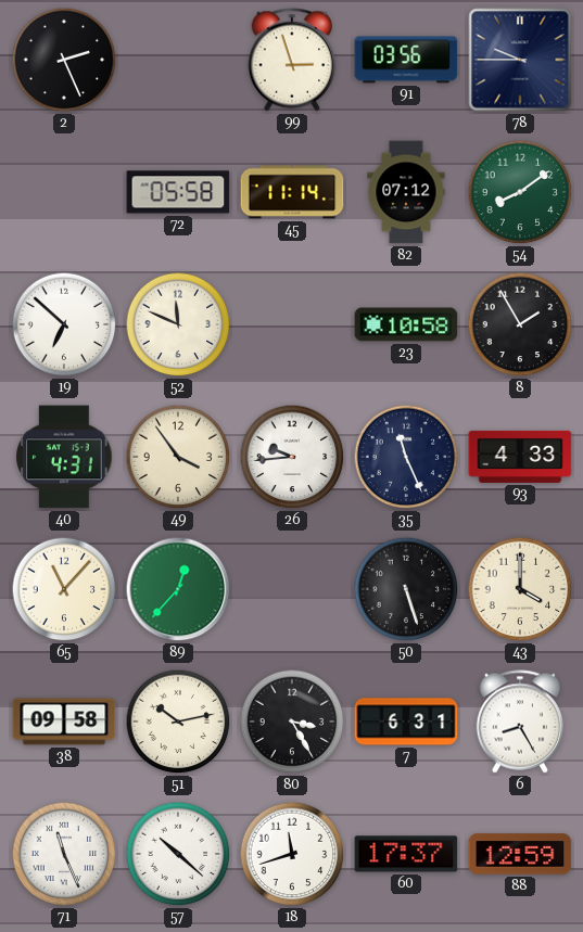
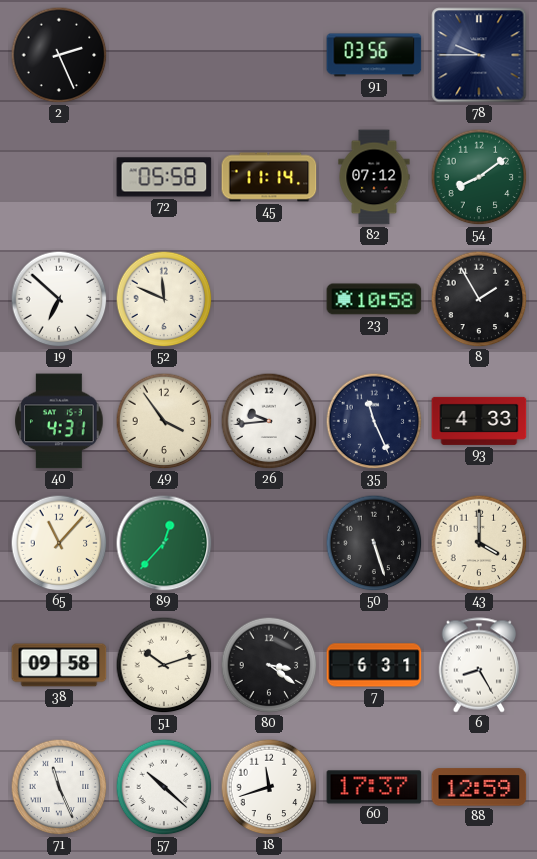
99: 2:57 -> none
51: 10:13 -> 10:12
80: 3:25 -> 3:21
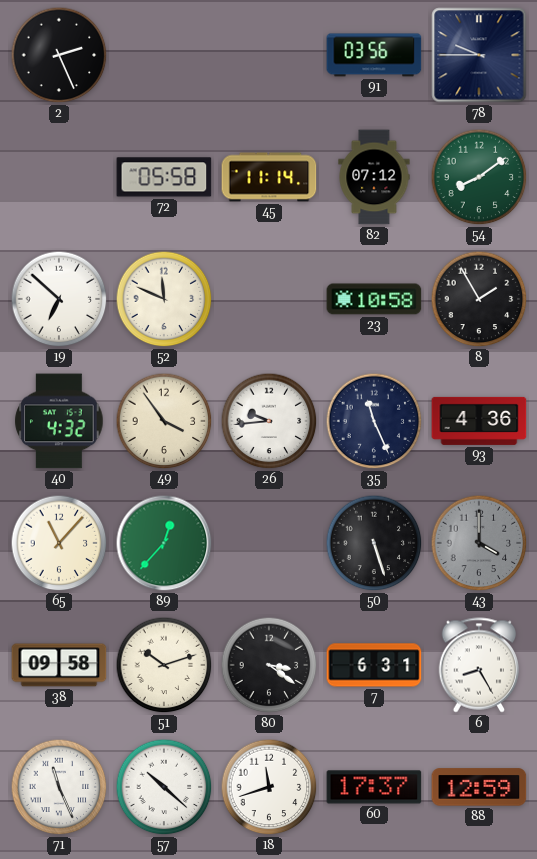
40: 4:31 -> 4:32
93: 4:33 -> 4:36
43 dial: cream -> grey
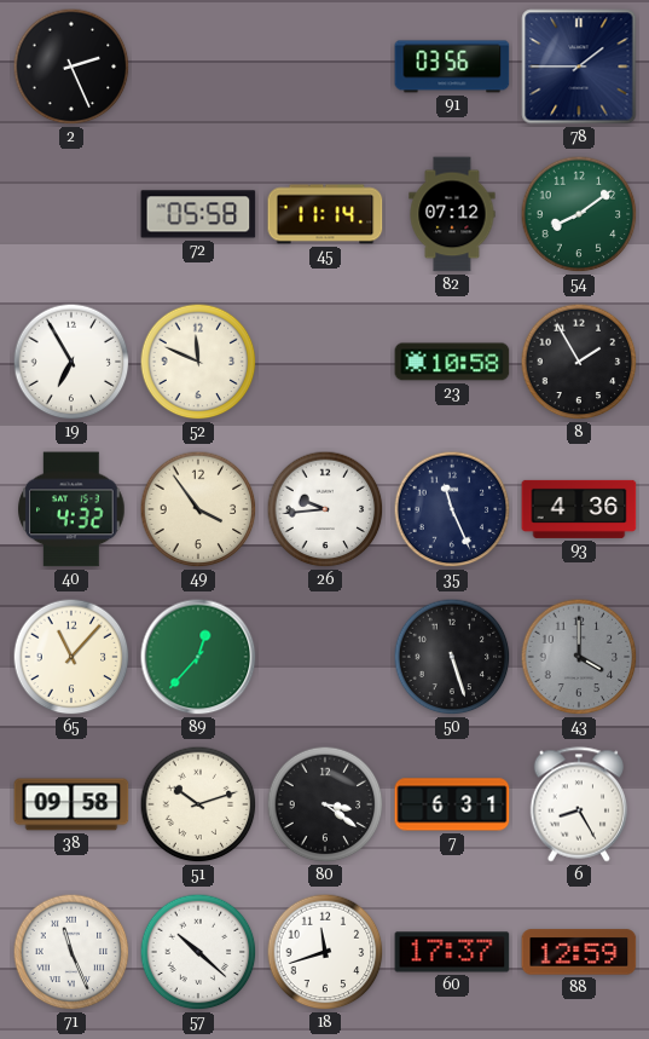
78: 9:45 -> 1:45
19: 6:52 -> 6:55
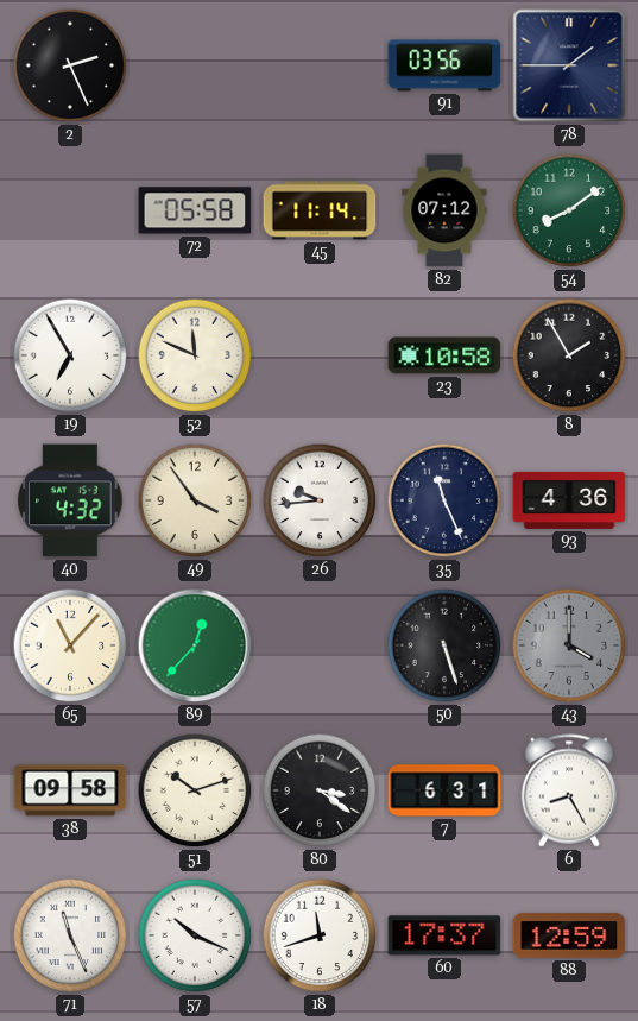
57: 10:22 -> 10:19
